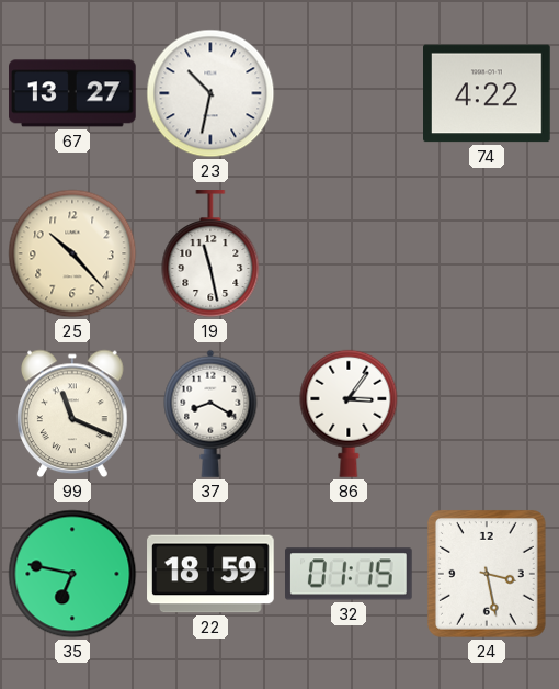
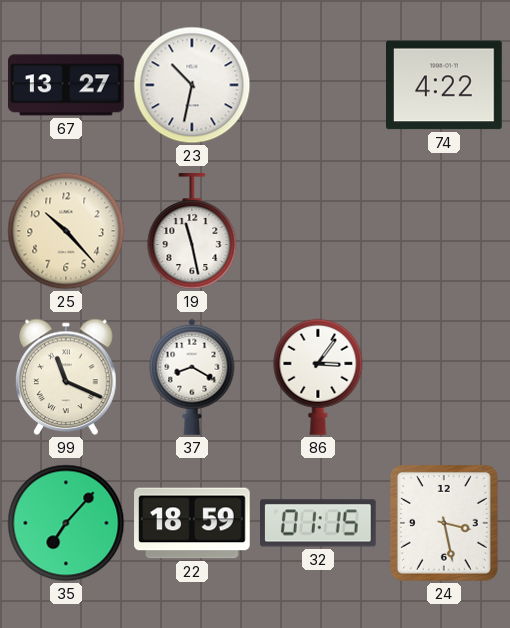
35: 6:47 -> 7:07
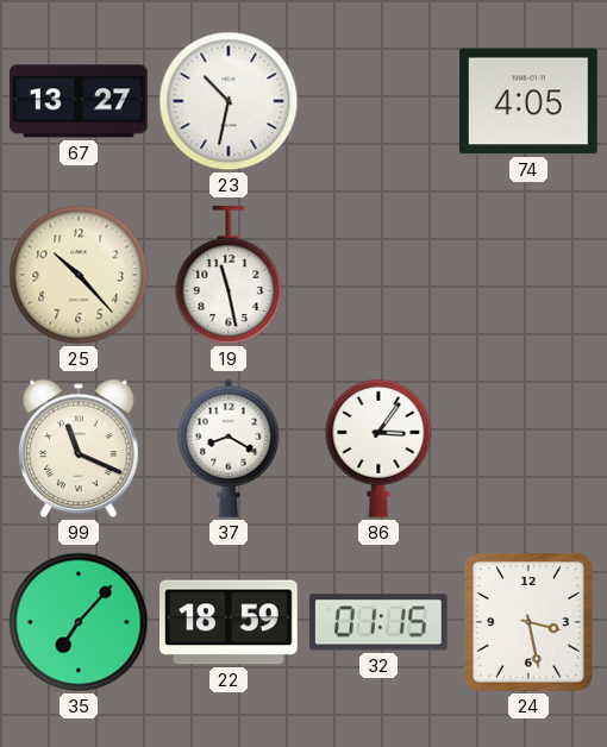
74: 4:22 -> 4:05
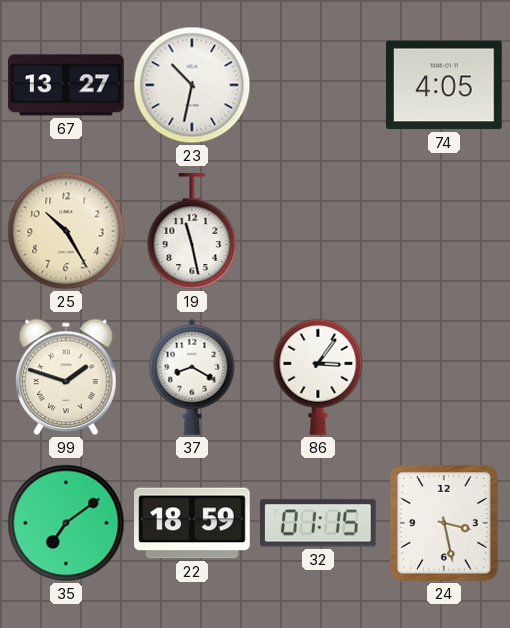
25: 10:23 -> 10:25
99: 11:19 -> 1:48
35: 7:07 -> 7:09
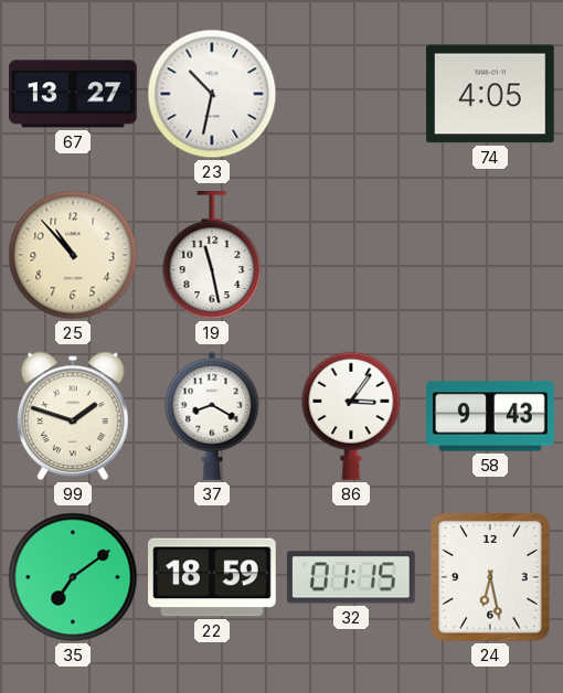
25: 10:25 -> 10:53
58: none -> 9:43
24: 3:28 -> 6:28
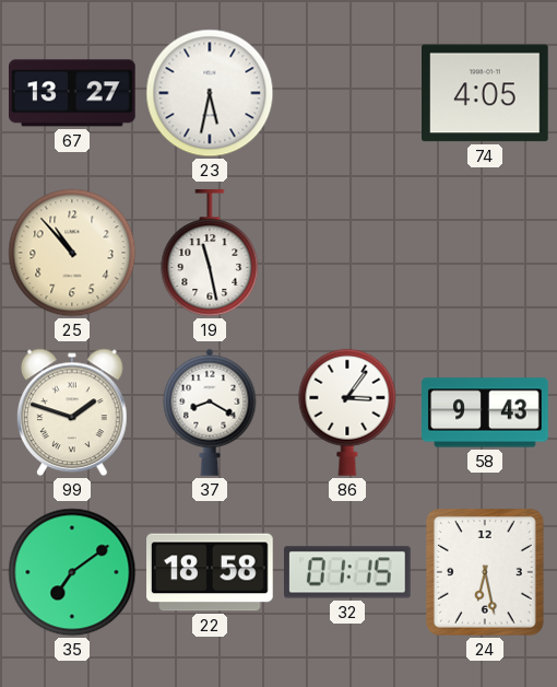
23: 10:32 -> 5:32
22: 18:59 -> 18:58
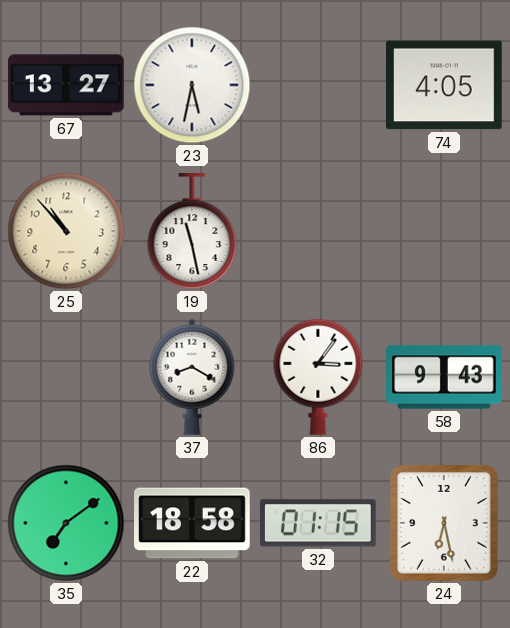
99: 1:48 -> none
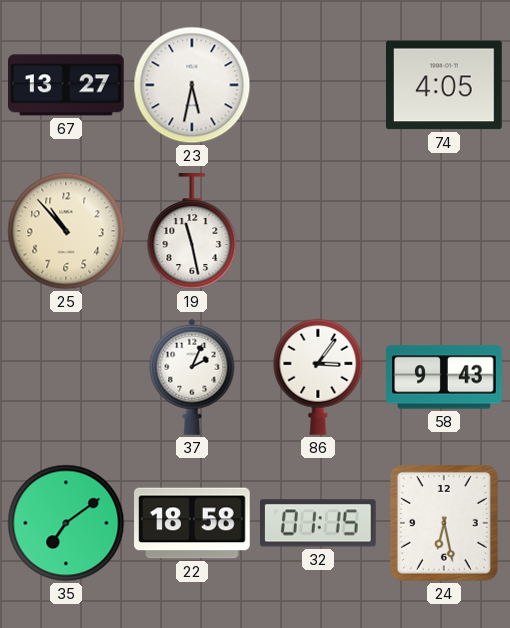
37: 8:20 -> 2:04
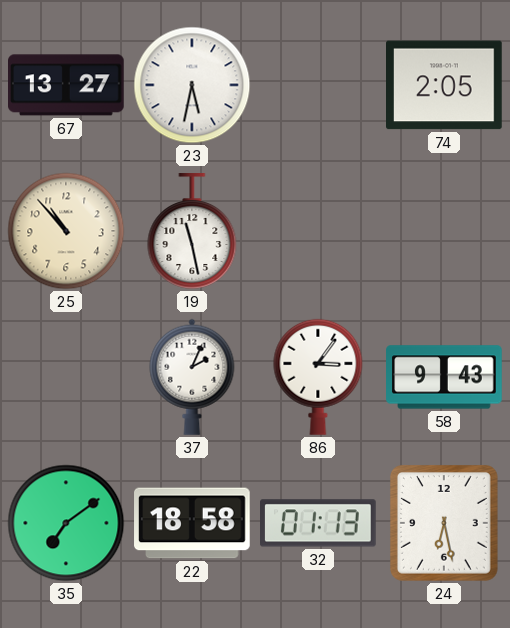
74: 4:05 -> 2:05
32: 01:15 -> 01:13
